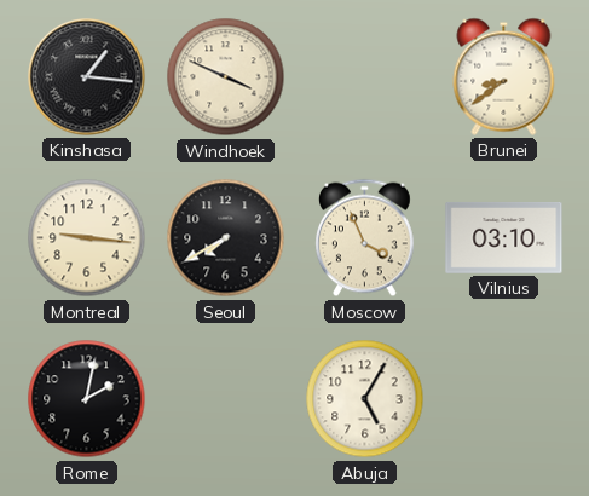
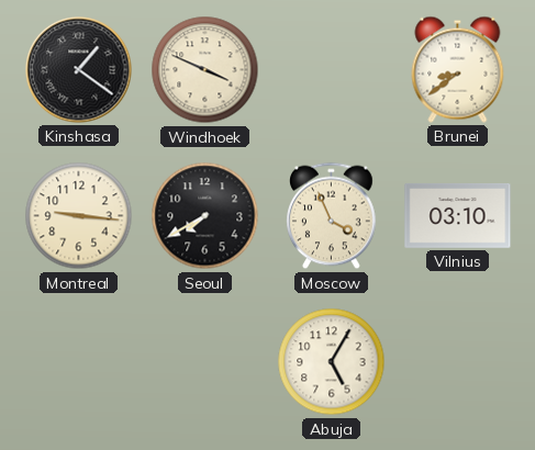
Kinshasa: 1:16 -> 1:21
Rome: 2:02 -> none
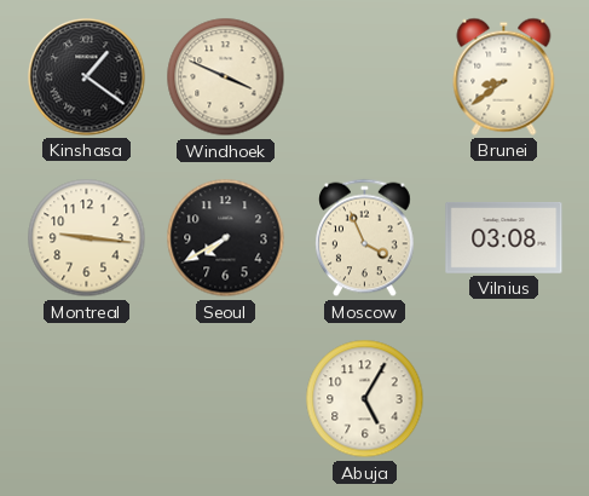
Vilnius: 03:10 -> 03:08
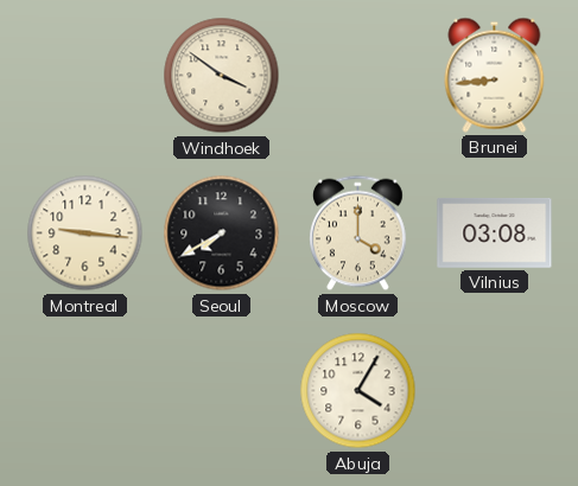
Kinshasa: 1:21 -> none
Windhoek: 3:49 -> 3:51
Brunei: 8:39 -> 8:44
Moscow: 3:56 -> 4:00
Abuja: 5:05 -> 4:05
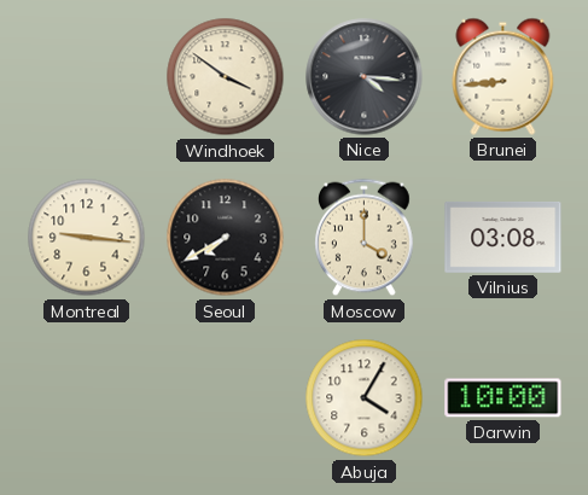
Nice: none -> 4:16
Darwin: none -> 10:00
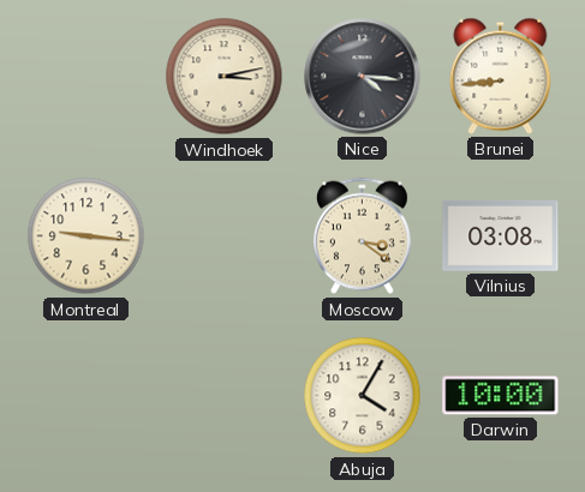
Windhoek: 3:51 -> 3:13
Seoul: 7:40 -> none
Moscow: 4:00 -> 3:21
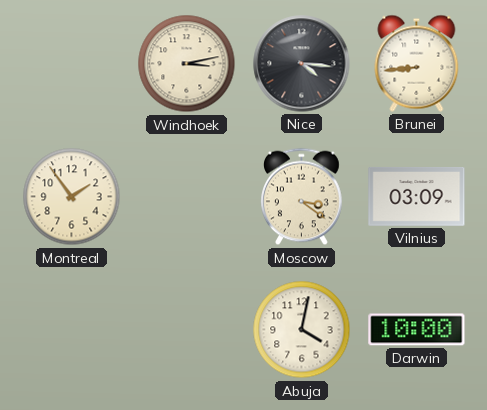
Montreal: 9:16 -> 1:54
Vilnius: 03:08 -> 03:09
Abuja: 4:05 -> 4:02
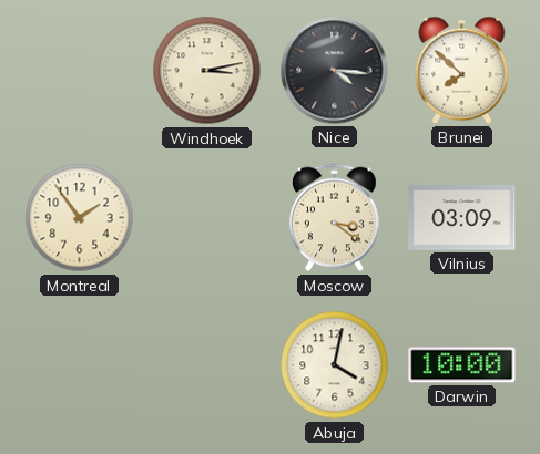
Brunei: 8:44 -> 7:52
